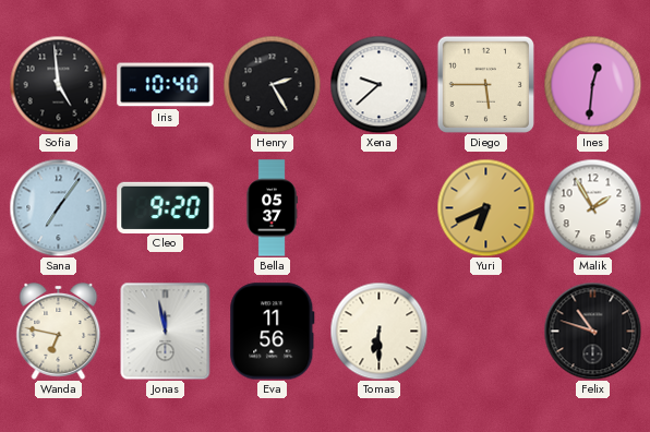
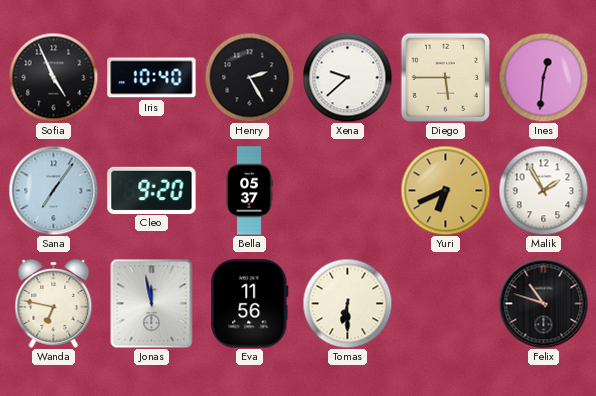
Sofia: 4:59 -> 4:56
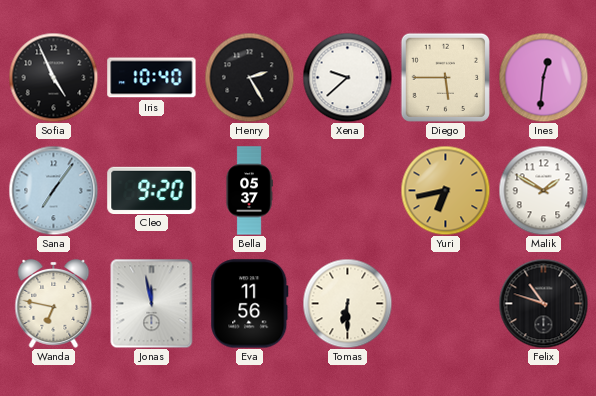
Yuri: 6:41 -> 6:43
Malik: 1:55 -> 1:50
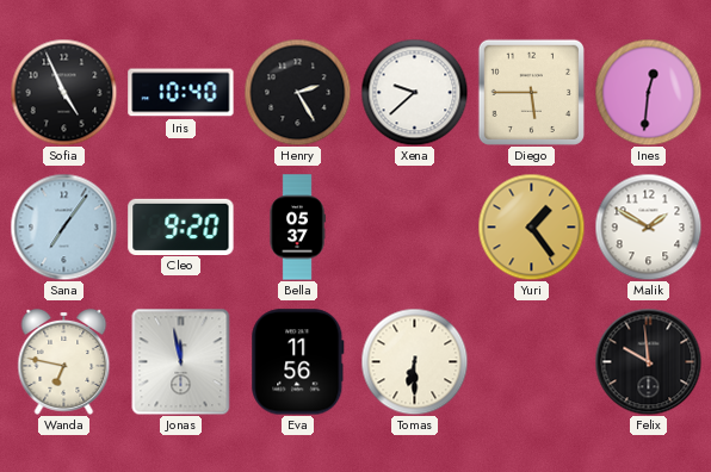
Yuri: 6:43 -> 1:24
Felix: 10:48 -> 9:59
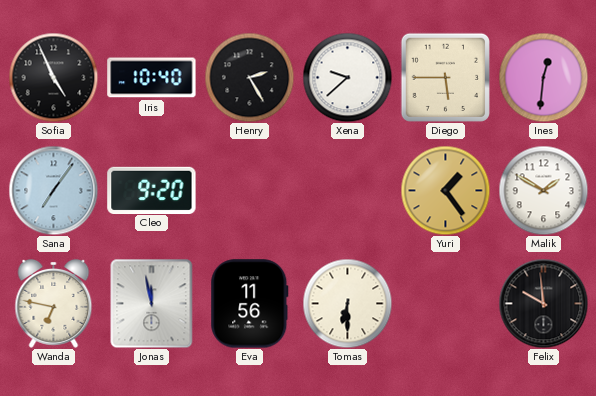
Bella: 05:37 -> none
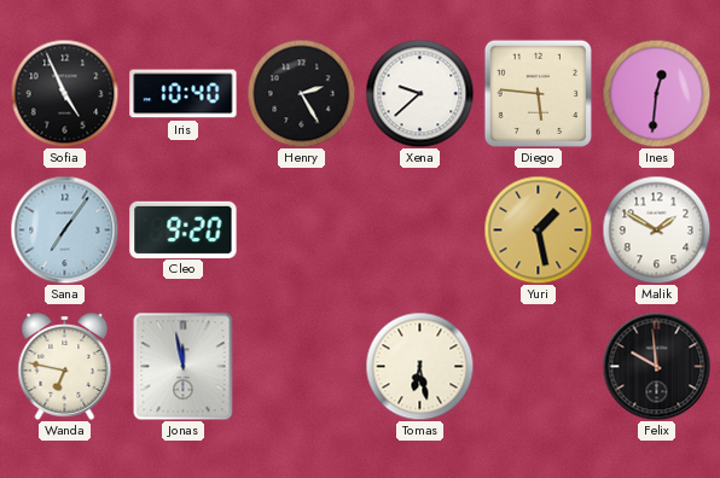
Diego: 5:45 -> 5:46
Yuri: 1:24 -> 1:28
Eva: 11:56 -> none
Tomas: 6:30 -> 6:28
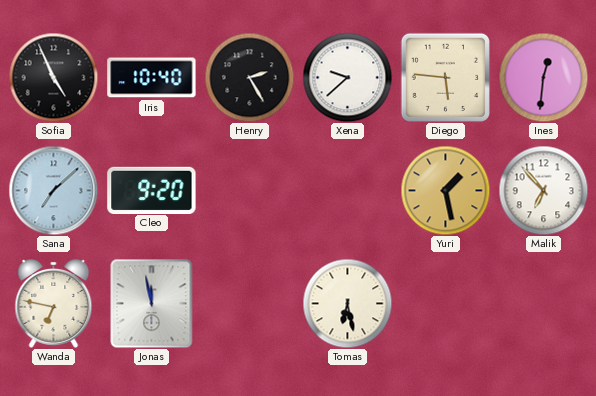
Sana: 7:06 -> 7:08
Malik: 1:50 -> 6:53
Felix: 9:59 -> none
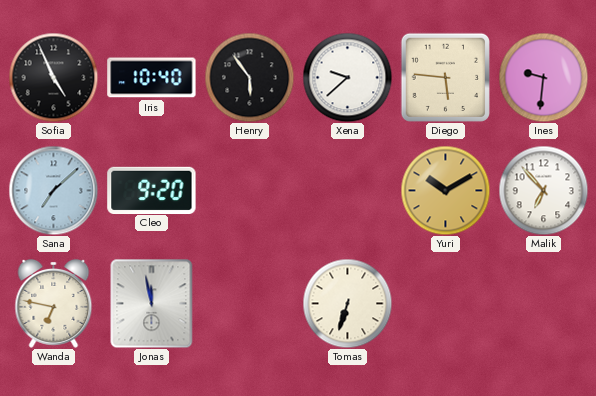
Henry: 2:25 -> 5:54
Ines: 12:31 -> 9:31
Yuri: 1:28 -> 10:10
Tomas: 6:28 -> 6:33
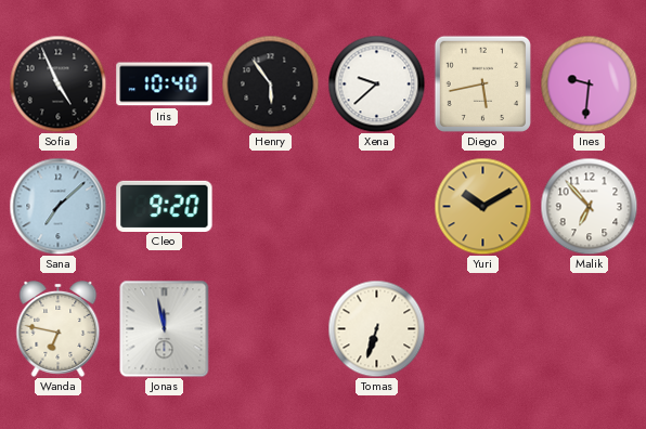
Diego: 5:46 -> 5:43
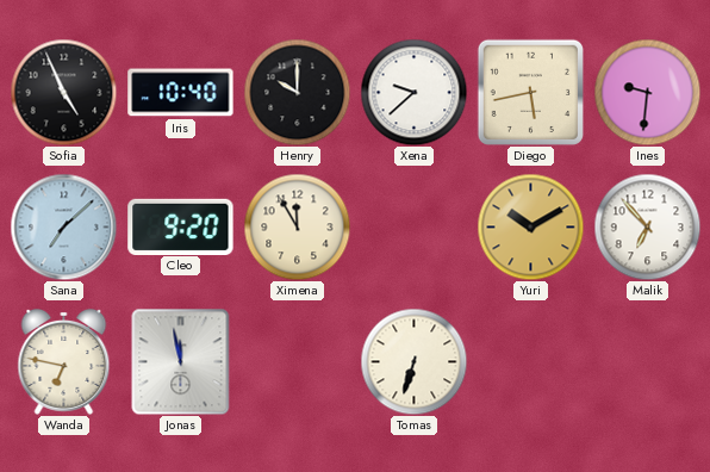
Henry: 5:54 -> 10:00
Ximena: none -> 11:55
